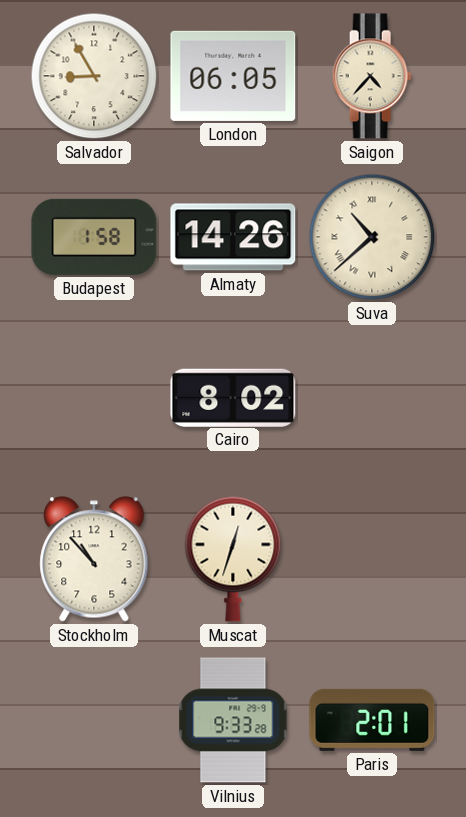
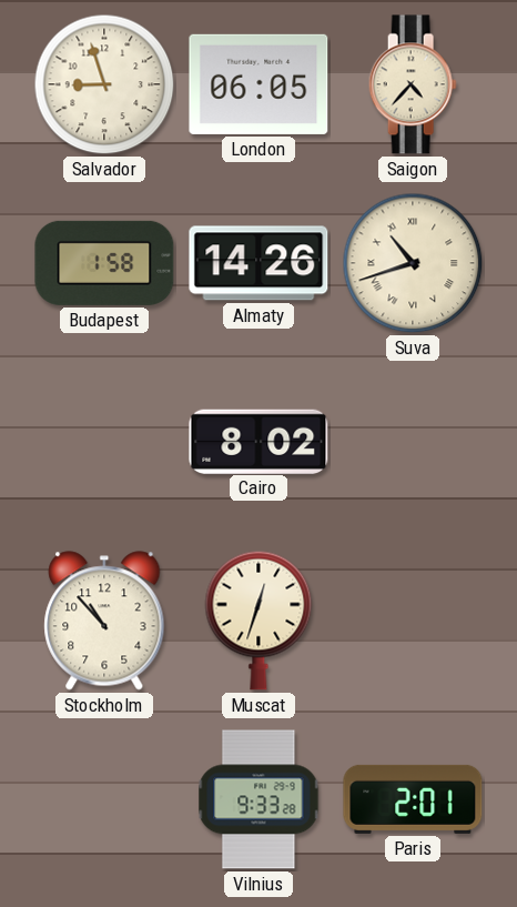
Salvador: 8:55 -> 8:57
Suva: 10:38 -> 10:42
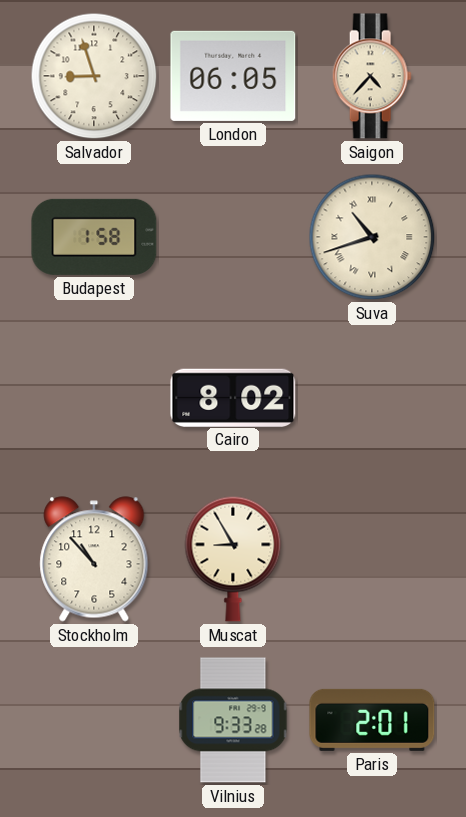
Almaty: 14:26 -> none
Muscat: 12:33 -> 8:55
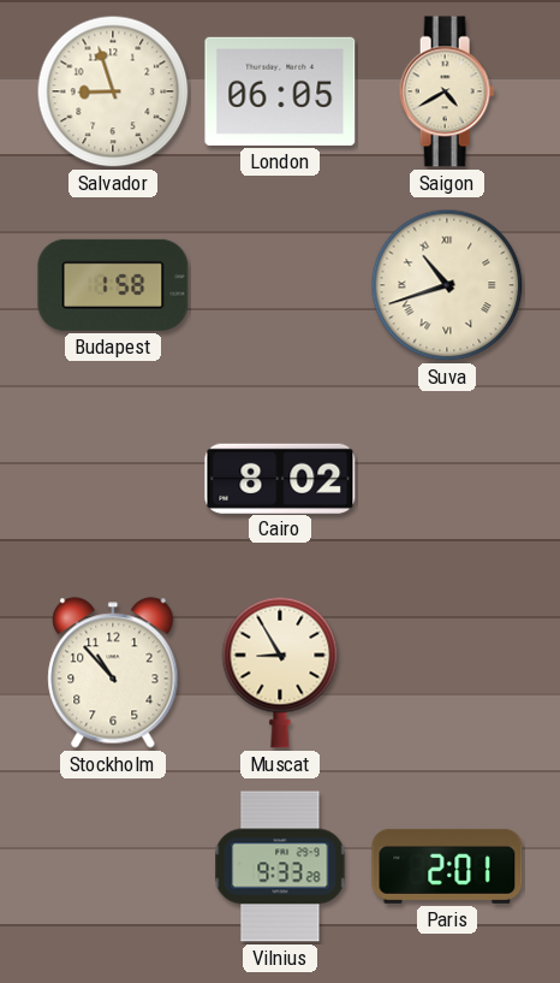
Saigon: 4:37 -> 4:40
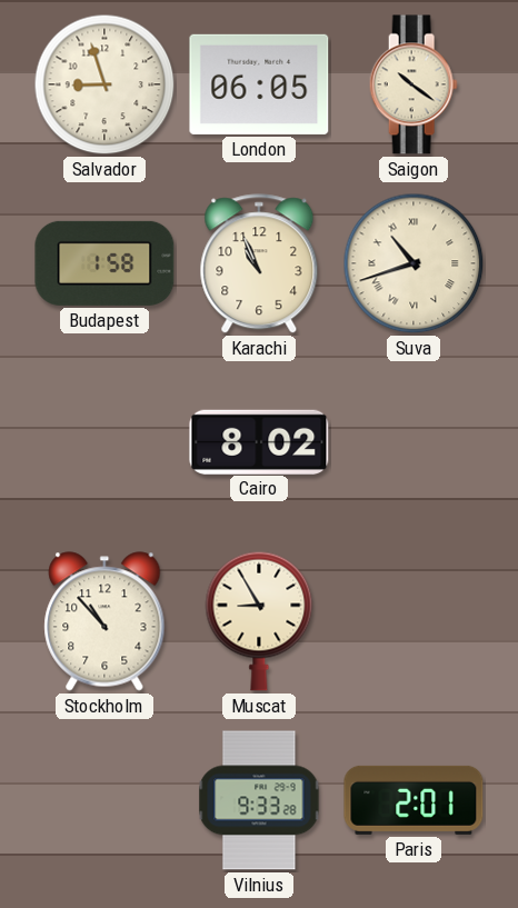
Saigon: 4:40 -> 10:21
Karachi: none -> 10:56
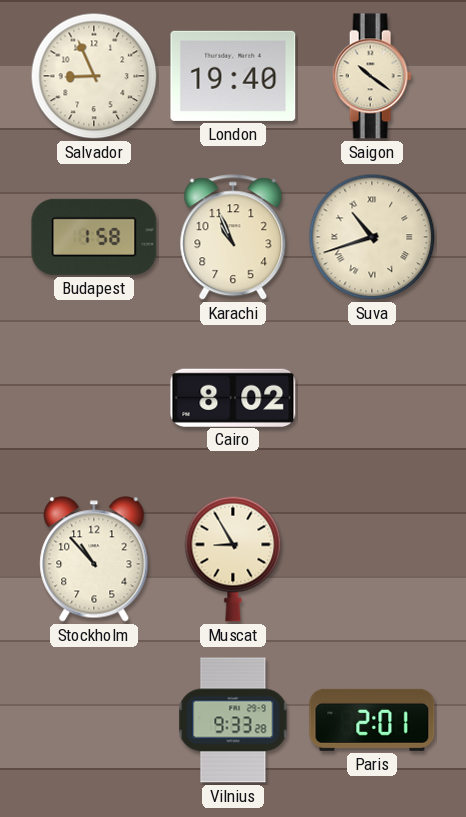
Salvador: 8:57 -> 8:56
London: 06:05 -> 19:40
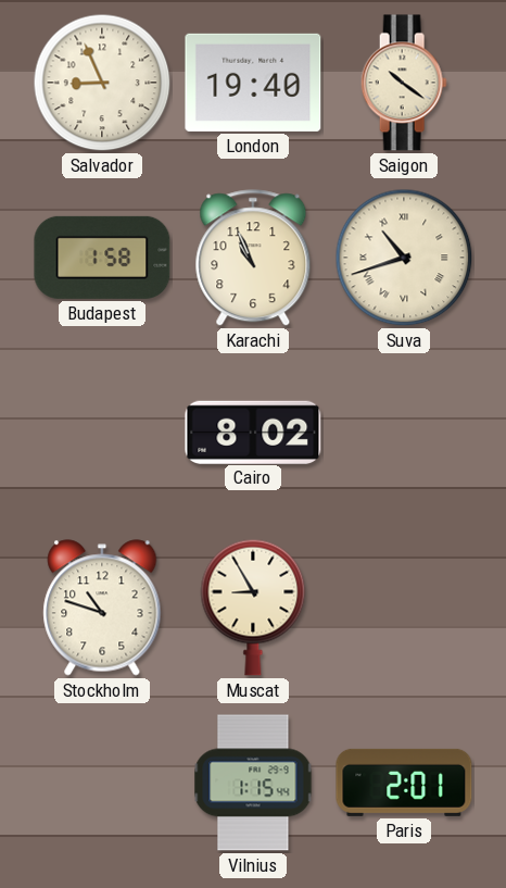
Stockholm: 10:53 -> 10:48
Vilnius: 9:33 -> 1:15
